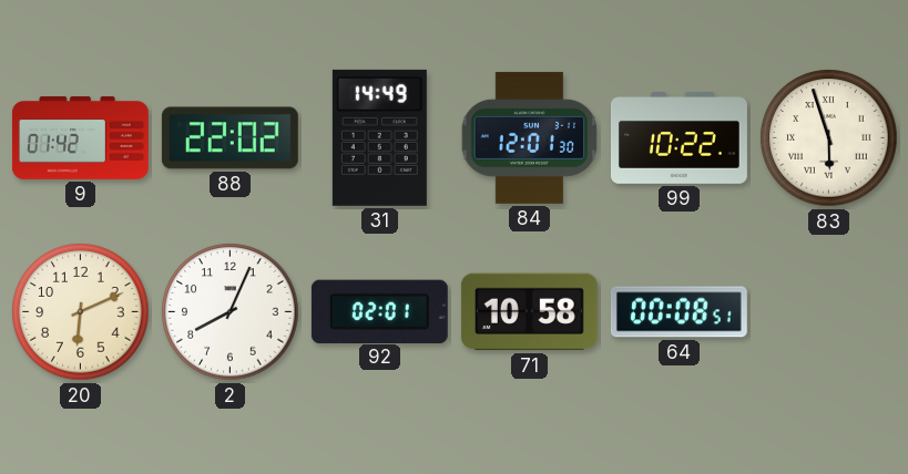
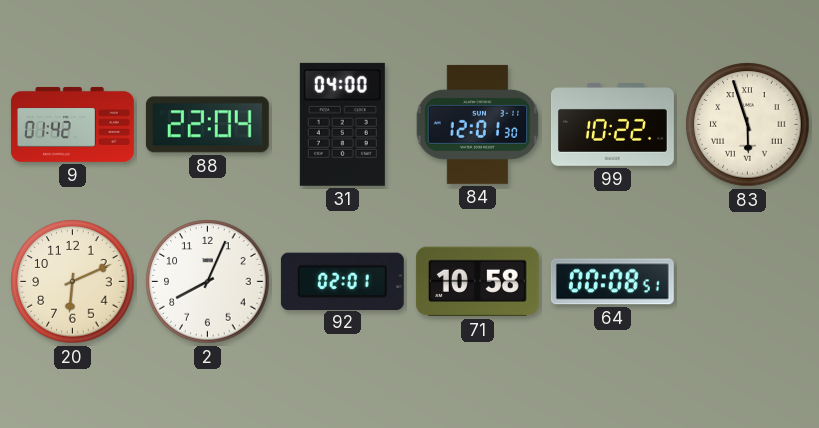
88: 22:02 -> 22:04
31: 14:49 -> 04:00
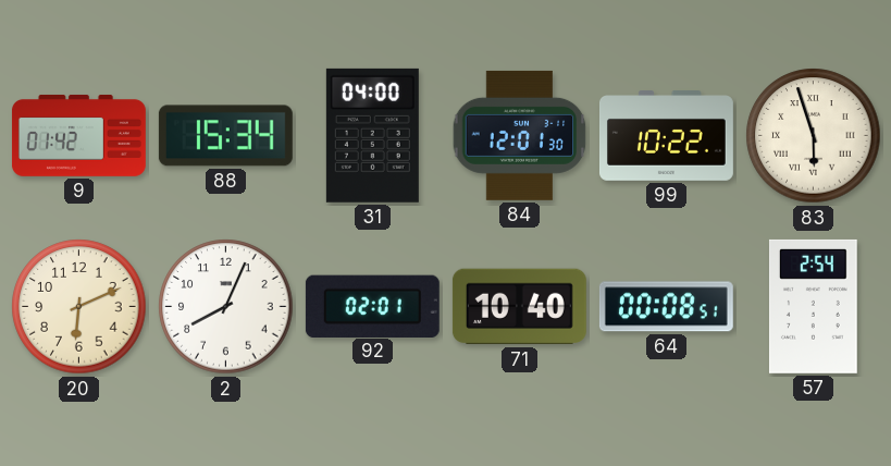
88: 22:04 -> 15:34
71: 10:58 -> 10:40
57: none -> 2:54
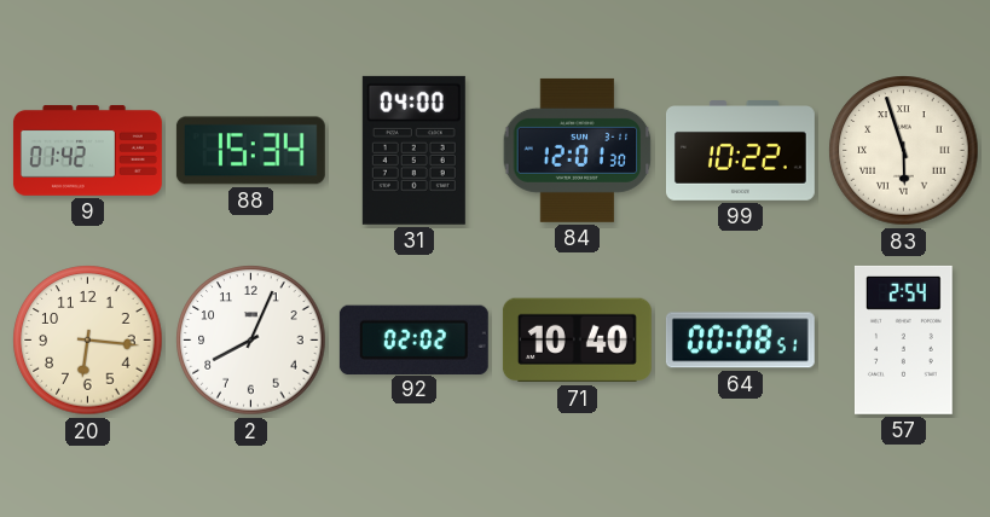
20: 6:11 -> 6:16
92: 02:01 -> 02:02
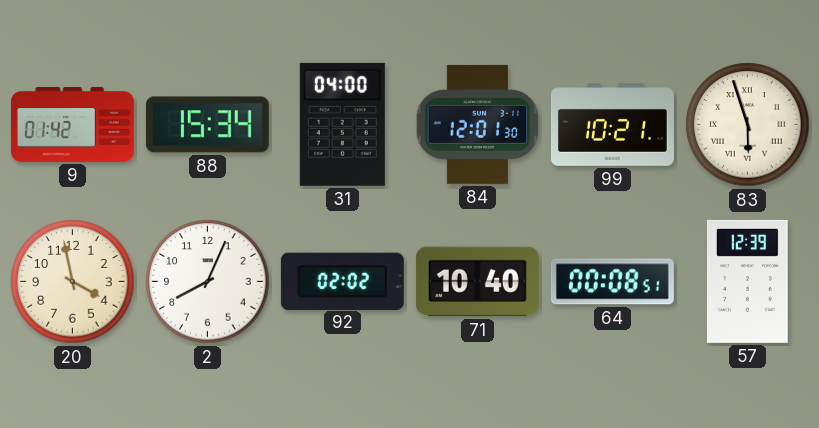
99: 10:22 -> 10:21
20: 6:16 -> 3:58
57: 2:54 -> 12:39
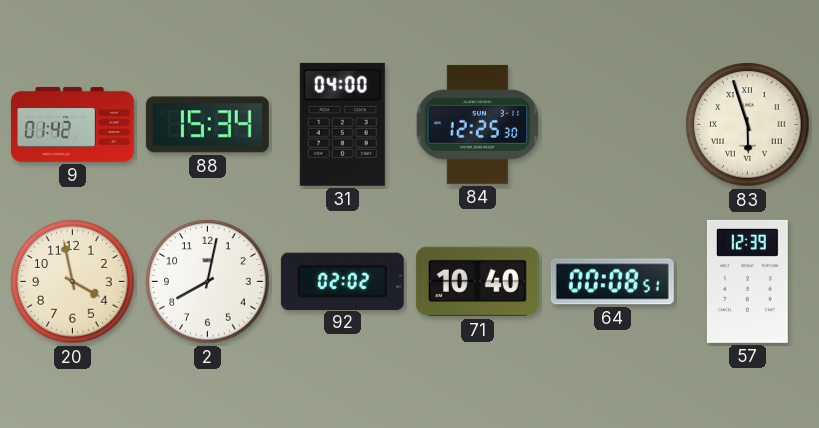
84: 12:01 -> 12:25
99: 10:21 -> none
2: 8:04 -> 8:02
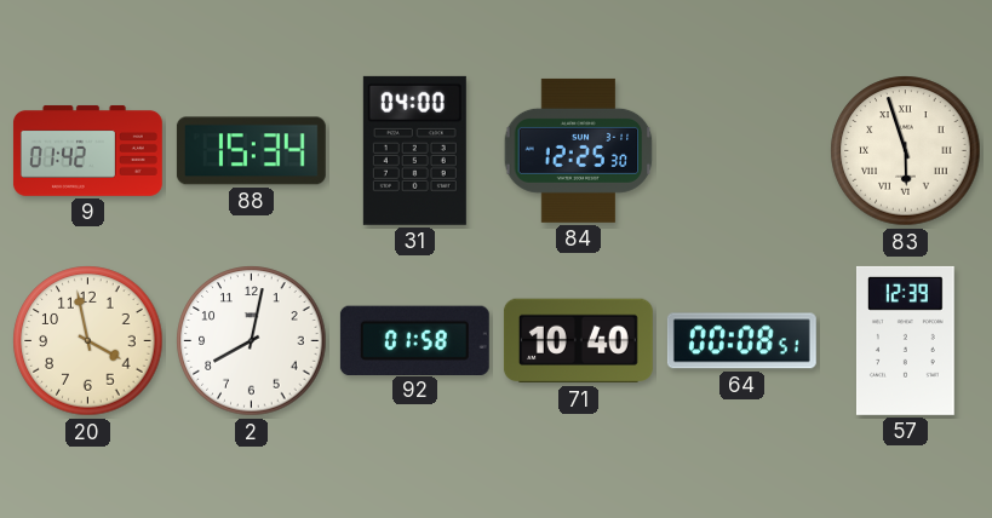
92: 02:02 -> 01:58
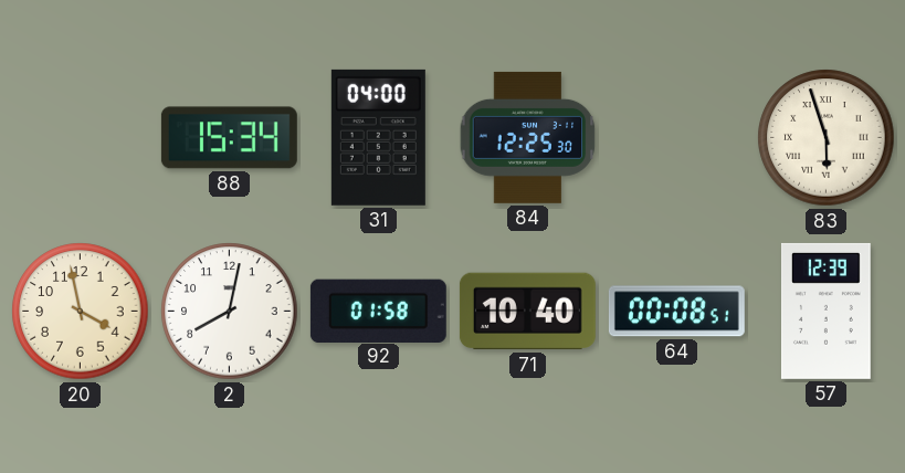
9: 01:42 -> none
